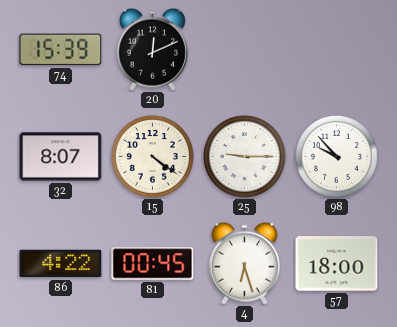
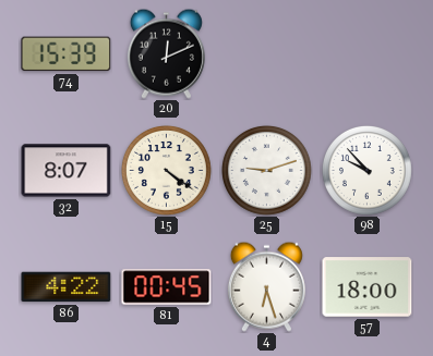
25: 9:15 -> 9:12
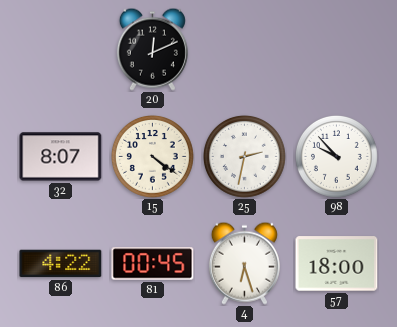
74: 15:39 -> none
25: 9:12 -> 2:32
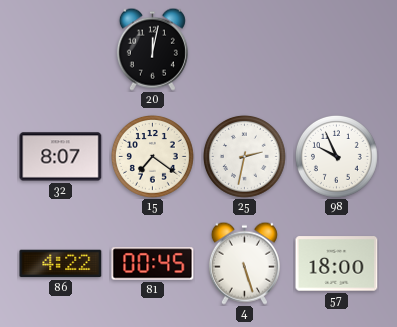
20: 12:11 -> 12:02
15: 4:21 -> 7:21
98: 9:53 -> 9:56
4: 6:27 -> 5:27
